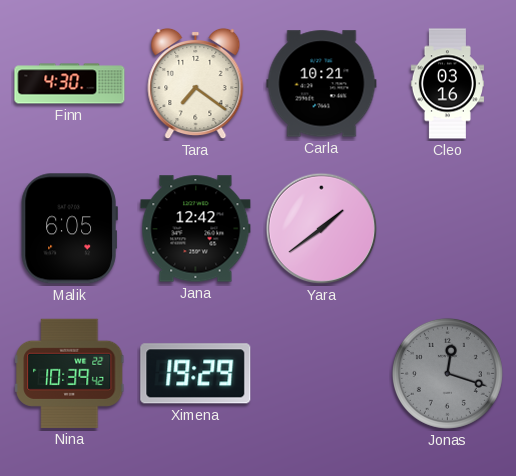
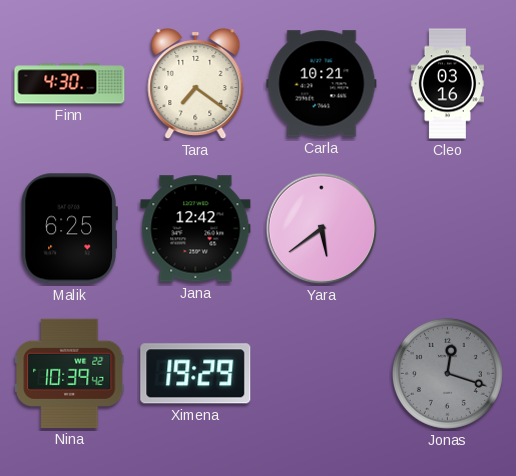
Malik: 6:05 -> 6:25
Yara: 1:39 -> 5:39
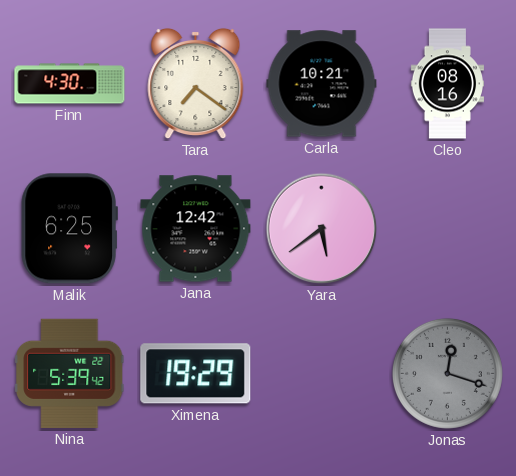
Cleo: 03:16 -> 08:16
Nina: 10:39 -> 5:39
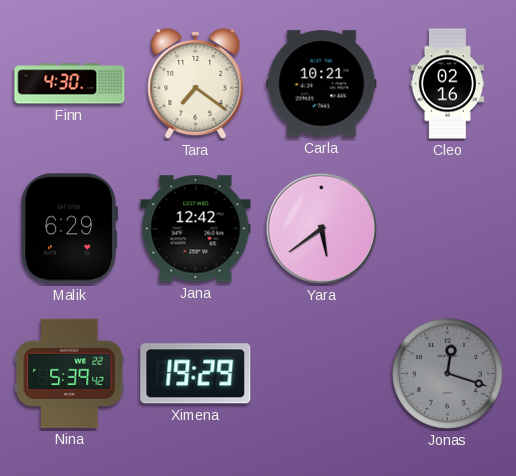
Cleo: 08:16 -> 02:16
Malik: 6:25 -> 6:29
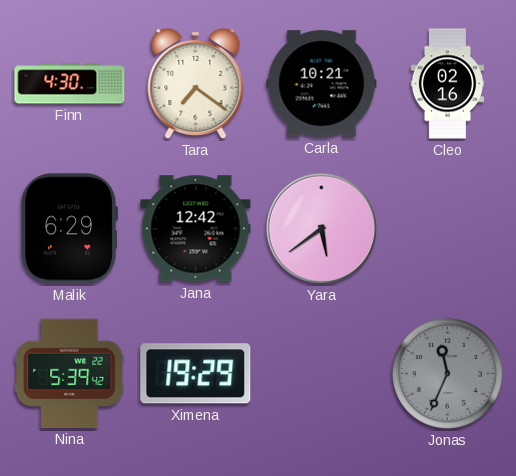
Jonas: 12:18 -> 11:34
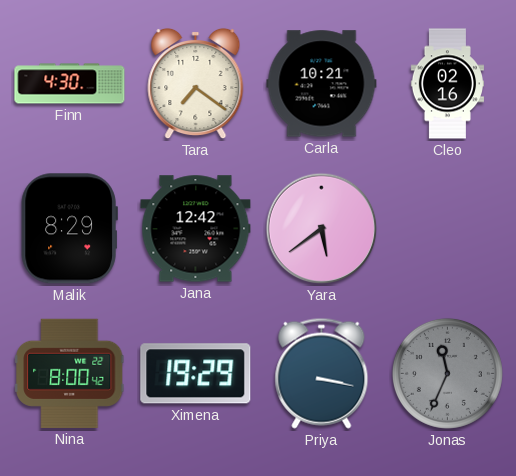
Malik: 6:29 -> 8:29
Nina: 5:39 -> 8:00
Priya: none -> 3:17
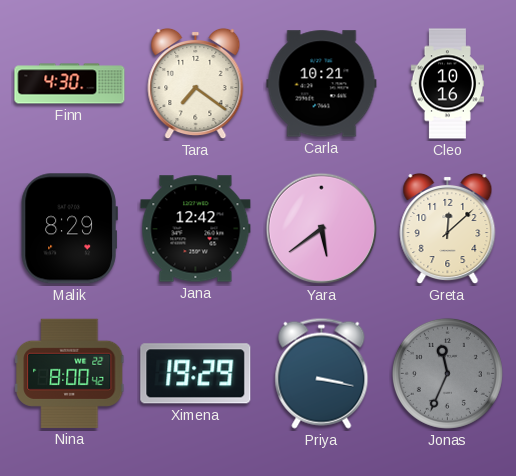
Cleo: 02:16 -> 10:16
Greta: none -> 12:08
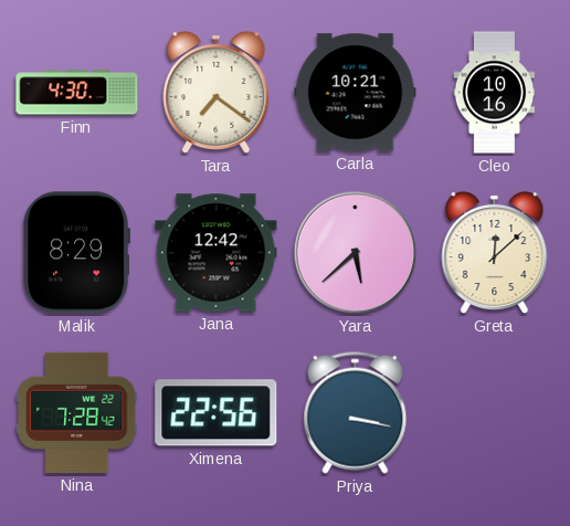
Yara: 5:39 -> 5:38
Nina: 8:00 -> 7:28
Ximena: 19:29 -> 22:56
Jonas: 11:34 -> none
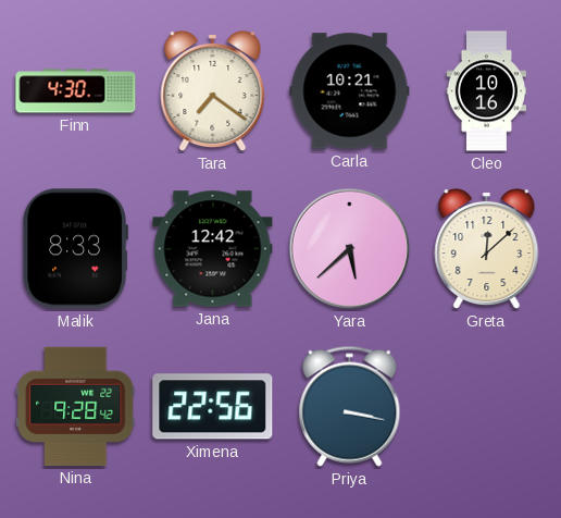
Malik: 8:29 -> 8:33
Nina: 7:28 -> 9:28
